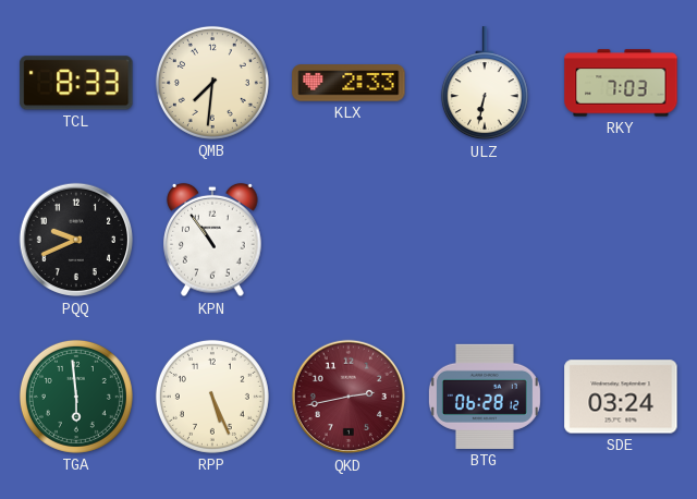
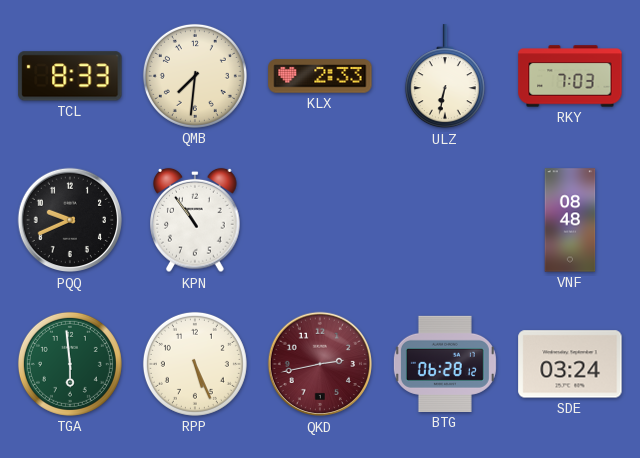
VNF: none -> 08:48
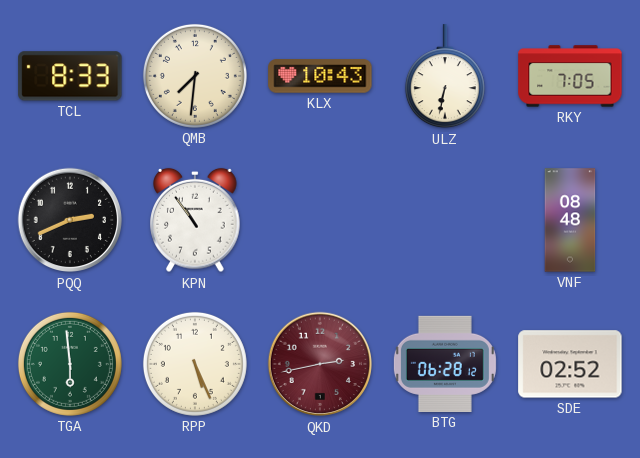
KLX: 2:33 -> 10:43
RKY: 7:03 -> 7:05
PQQ: 9:41 -> 2:41
SDE: 03:24 -> 02:52
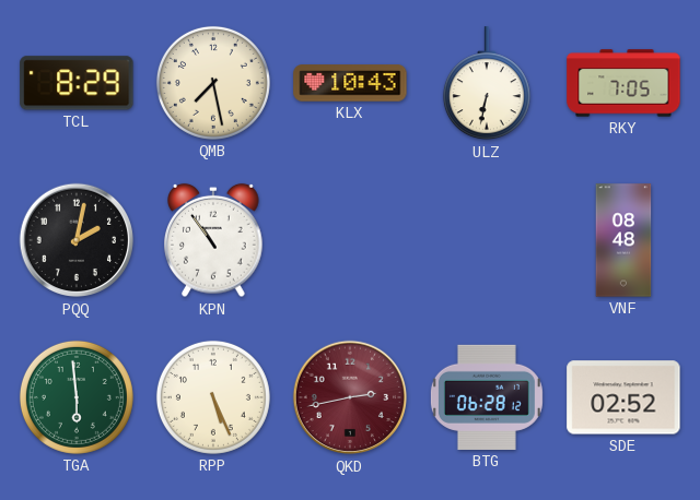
TCL: 8:33 -> 8:29
QMB: 7:31 -> 7:28
PQQ: 2:41 -> 2:02
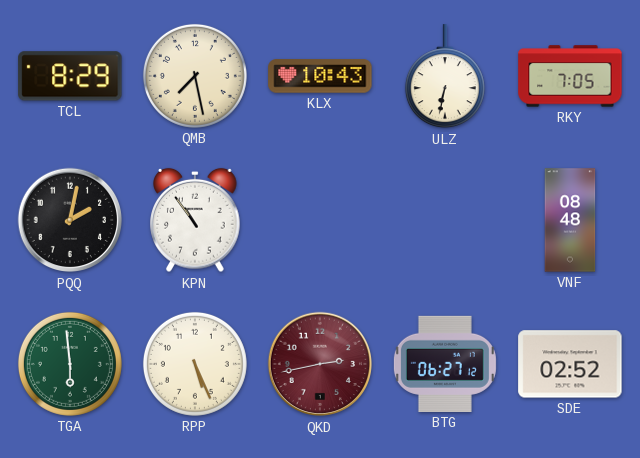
BTG: 06:28 -> 06:27
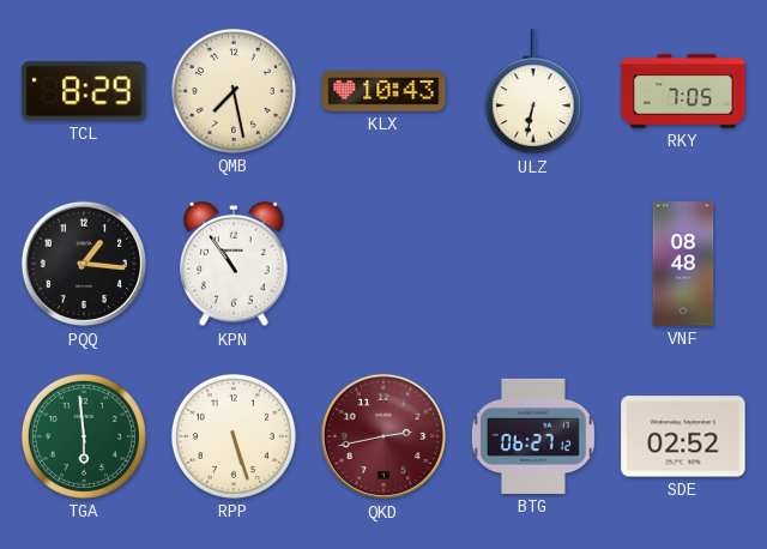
PQQ: 2:02 -> 1:16
RPP: 5:26 -> 5:27
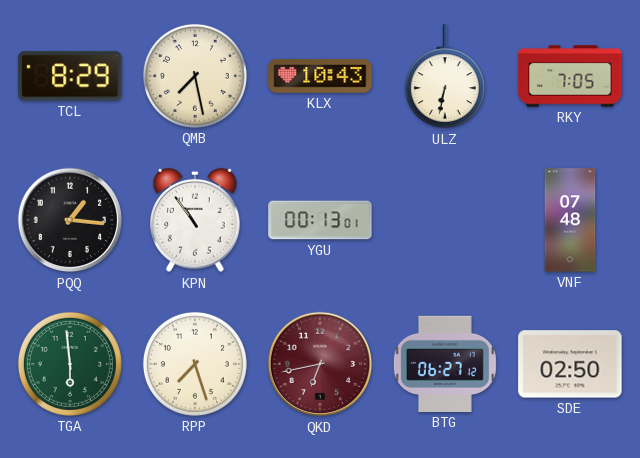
YGU: none -> 00:13
VNF: 08:48 -> 07:48
RPP: 5:27 -> 7:27
QKD: 2:43 -> 6:43
SDE: 02:52 -> 02:50
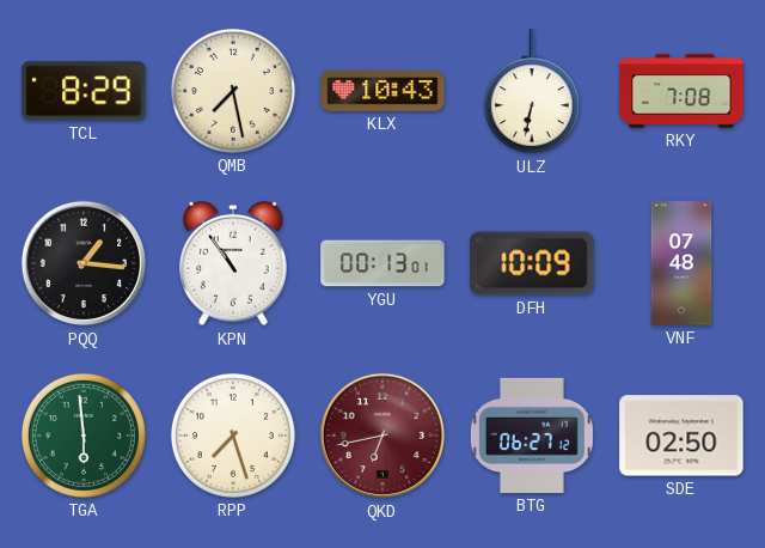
RKY: 7:05 -> 7:08
DFH: none -> 10:09
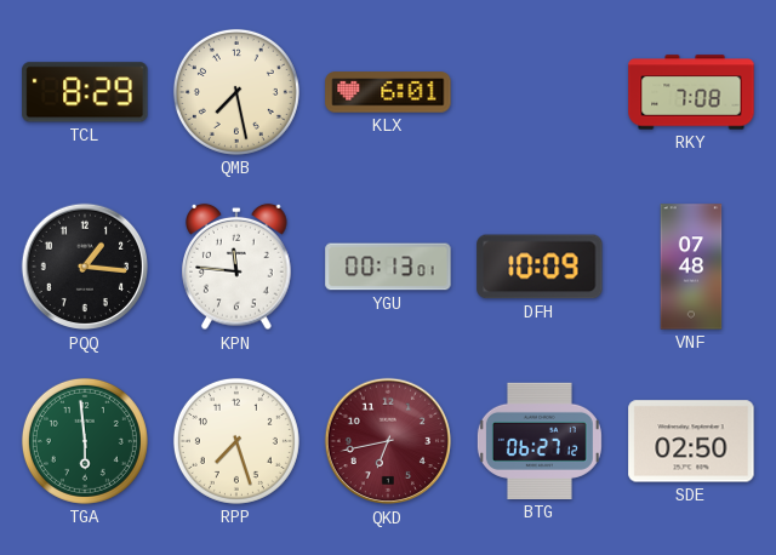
KLX: 10:43 -> 6:01
ULZ: 6:32 -> none
KPN: 10:54 -> 11:46
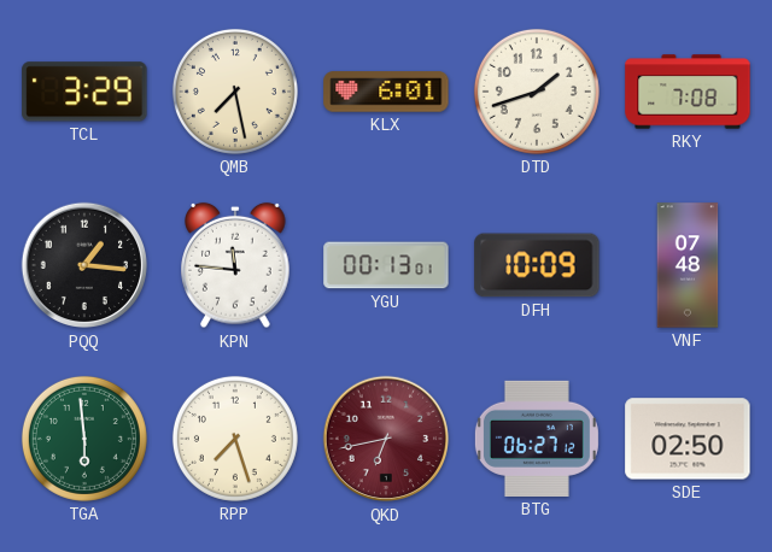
TCL: 8:29 -> 3:29
DTD: none -> 1:42
